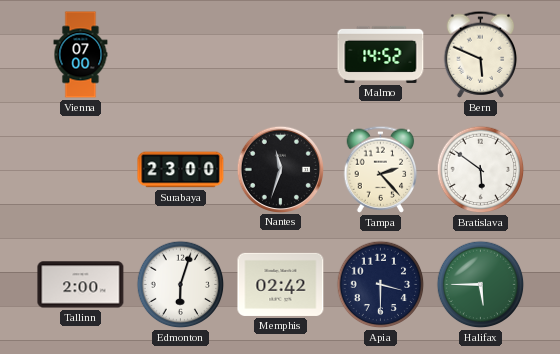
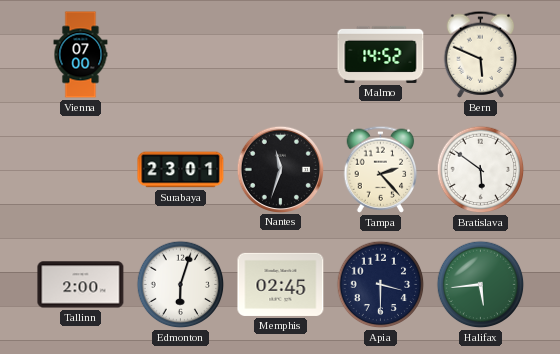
Surabaya: 23:00 -> 23:01
Memphis: 02:42 -> 02:45
Halifax: 5:45 -> 5:44
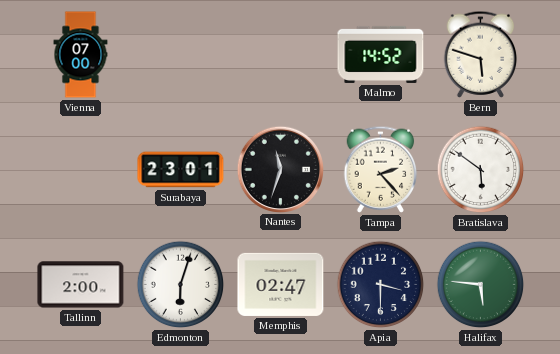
Bern: 5:49 -> 5:48
Memphis: 02:45 -> 02:47
Halifax: 5:44 -> 5:46
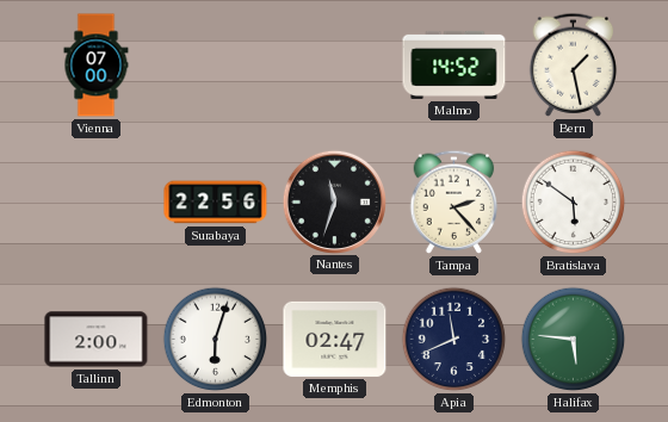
Bern: 5:48 -> 1:28
Surabaya: 23:01 -> 22:56
Apia: 3:30 -> 11:41
